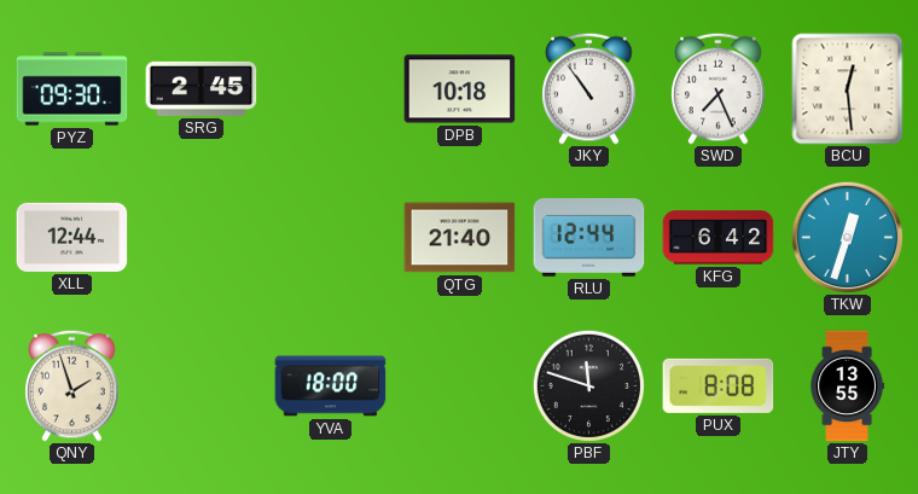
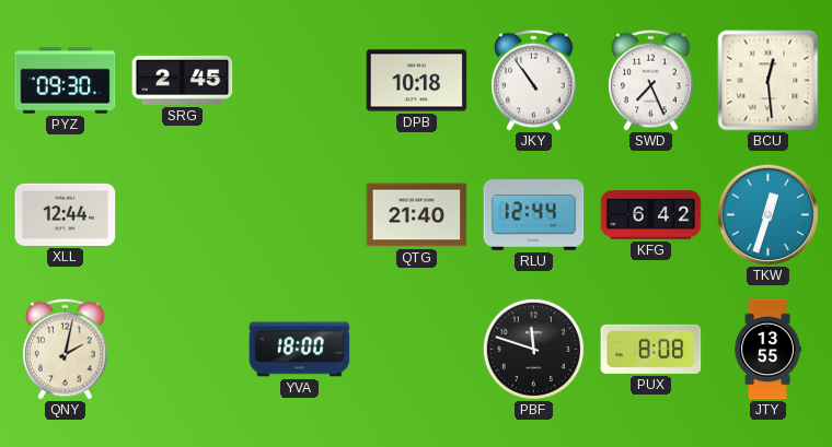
QNY: 1:57 -> 2:02
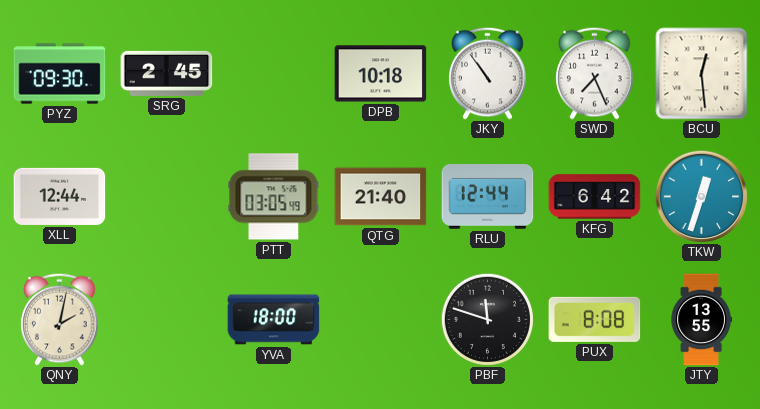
PTT: none -> 03:05
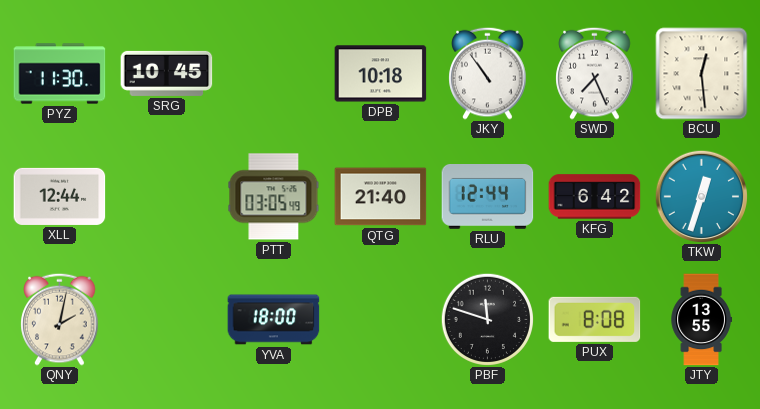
PYZ: 09:30 -> 11:30
SRG: 2:45 -> 10:45
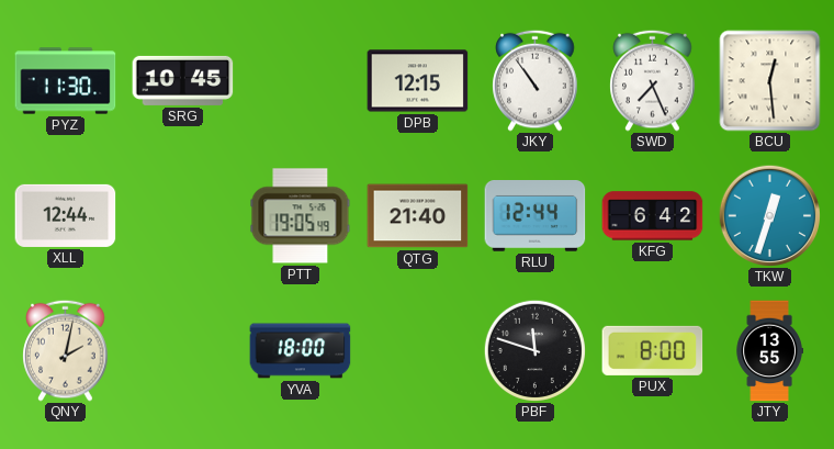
DPB: 10:18 -> 12:15
PTT: 03:05 -> 19:05
PUX: 8:08 -> 8:00
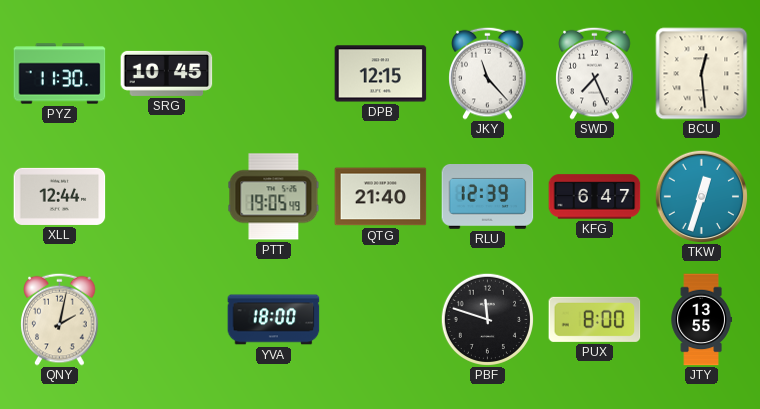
JKY: 10:54 -> 11:23
RLU: 12:44 -> 12:39
KFG: 6:42 -> 6:47
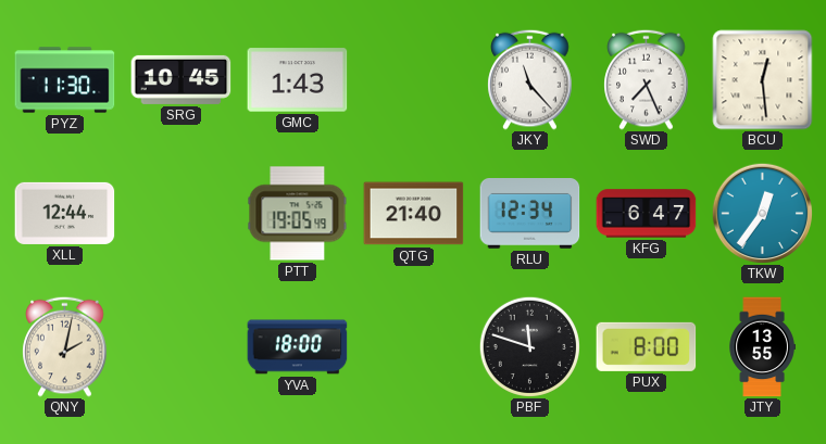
GMC: none -> 1:43
DPB: 12:15 -> none
RLU: 12:39 -> 12:34
TKW: 12:33 -> 12:36
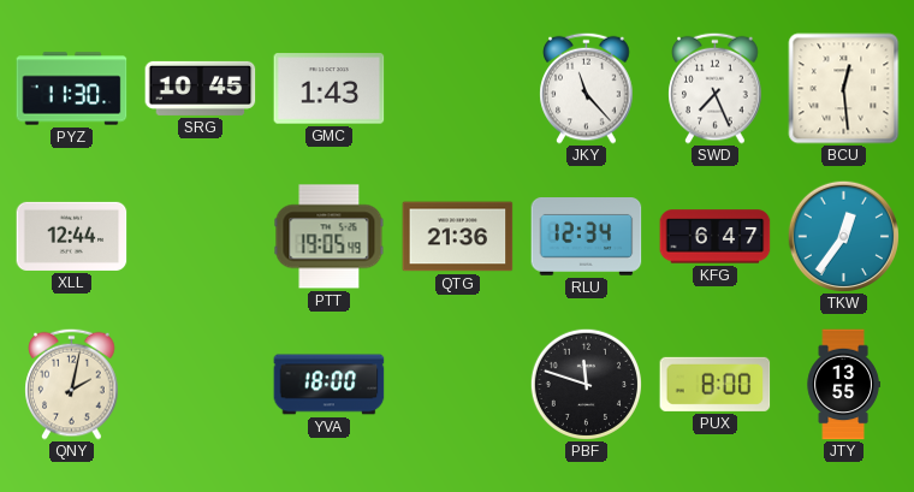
QTG: 21:40 -> 21:36
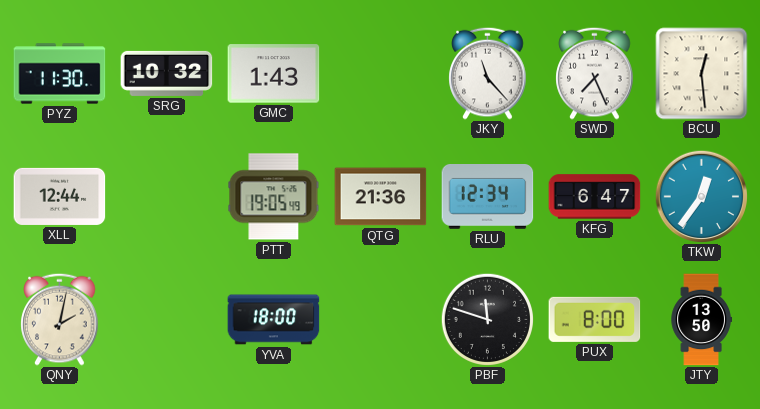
SRG: 10:45 -> 10:32
JTY: 13:55 -> 13:50
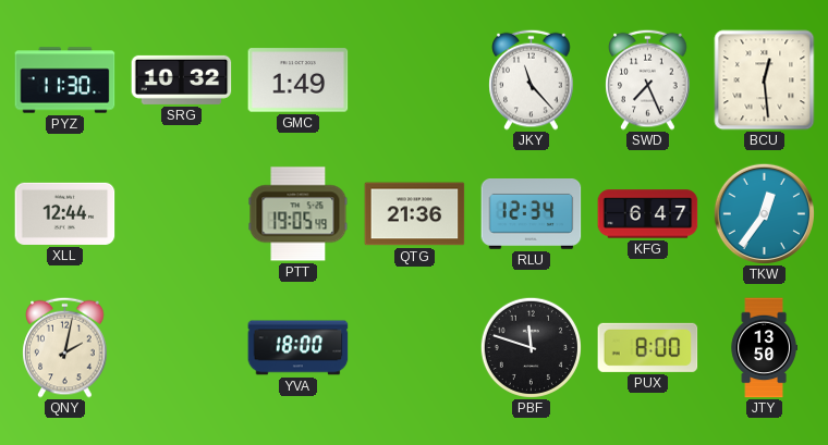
GMC: 1:43 -> 1:49
